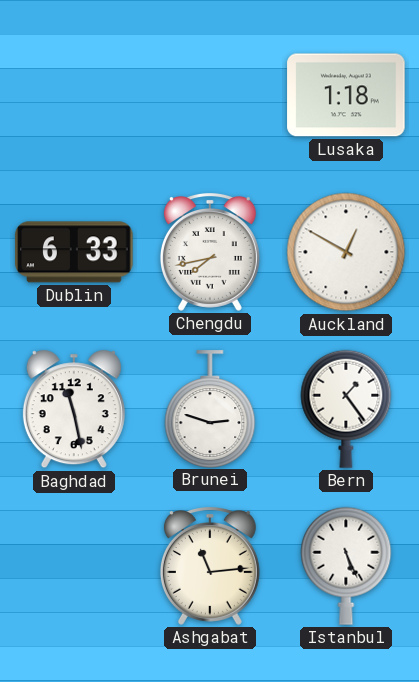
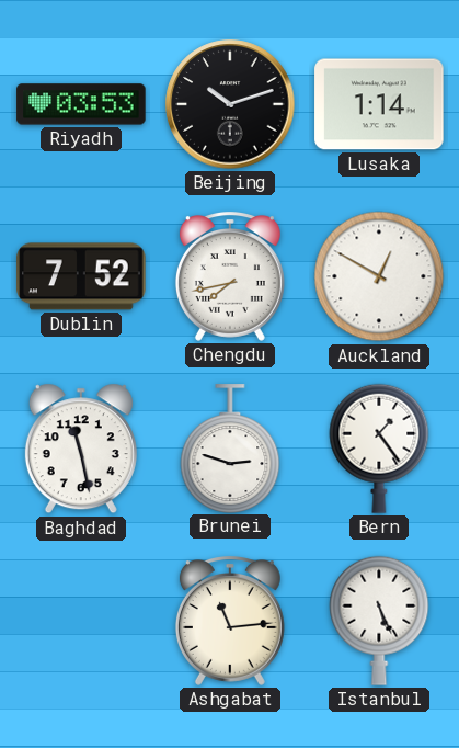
Riyadh: none -> 03:53
Beijing: none -> 10:12
Lusaka: 1:18 -> 1:14
Dublin: 6:33 -> 7:52
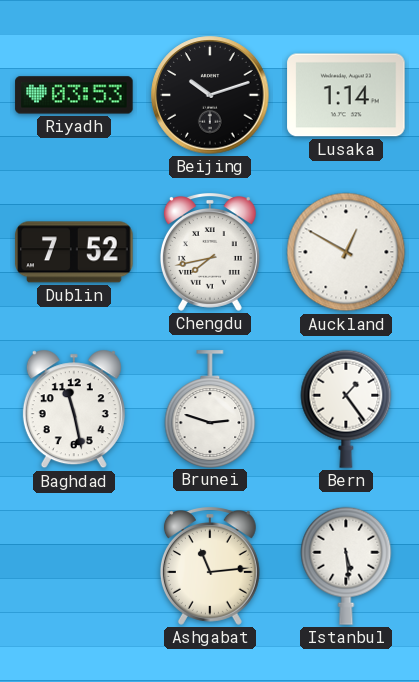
Istanbul: 5:26 -> 5:29
